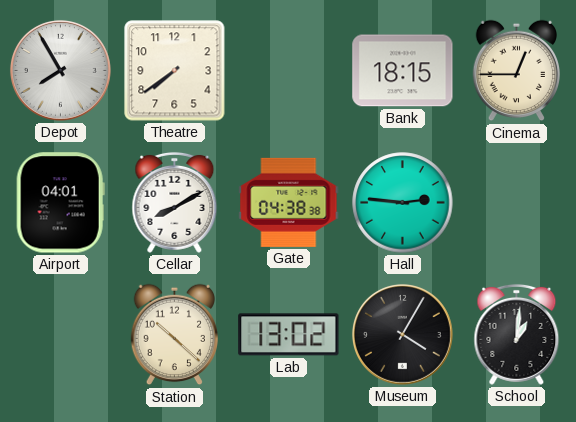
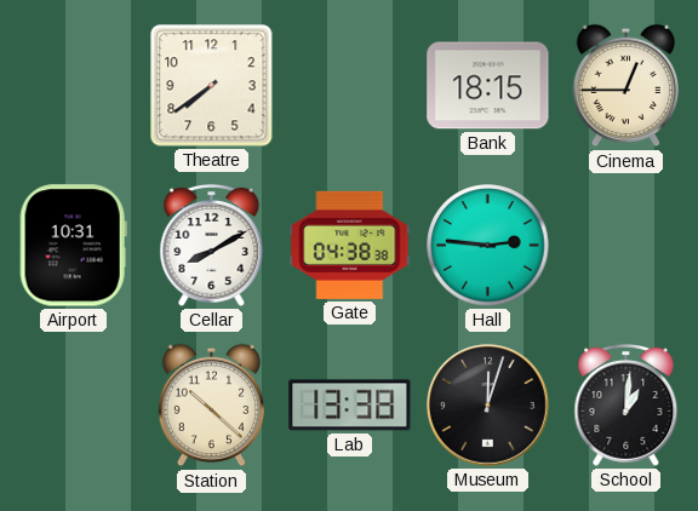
Depot: 7:55 -> none
Airport: 04:01 -> 10:31
Lab: 13:02 -> 13:38
Museum: 4:05 -> 12:03
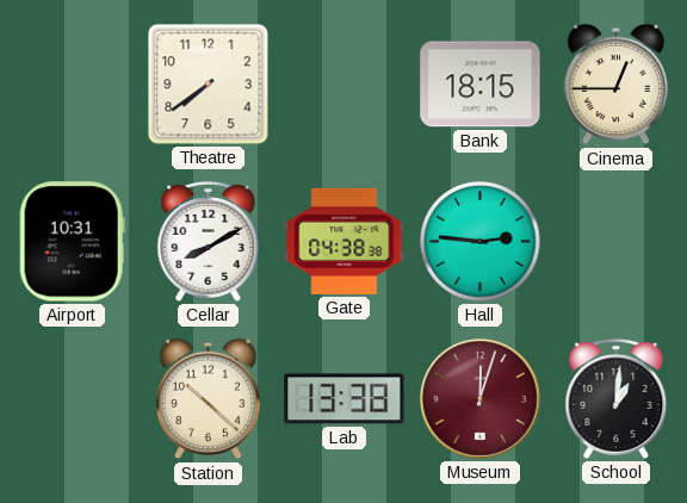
Museum dial: black -> burgundy
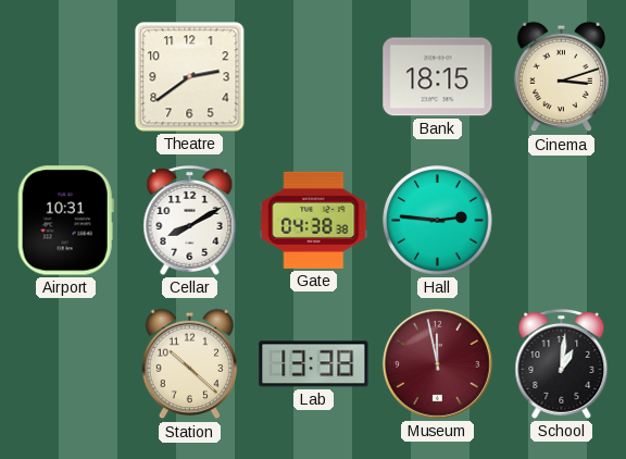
Theatre: 7:39 -> 2:39
Cinema: 12:45 -> 3:12
Museum: 12:03 -> 11:58
